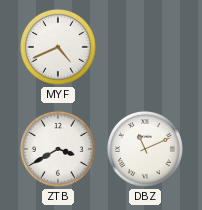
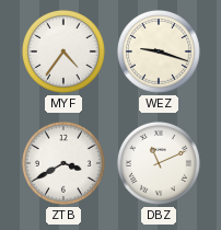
MYF: 4:41 -> 4:36
WEZ: none -> 9:18
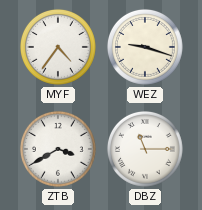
DBZ: 11:11 -> 11:15
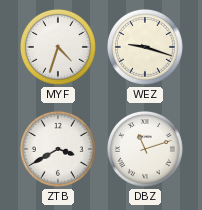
MYF: 4:36 -> 4:33
DBZ: 11:15 -> 11:12
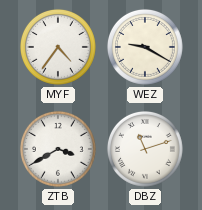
MYF: 4:33 -> 4:36
WEZ: 9:18 -> 9:20
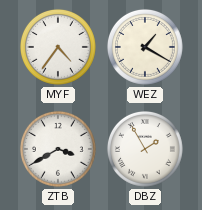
WEZ: 9:20 -> 1:20
DBZ: 11:12 -> 1:55
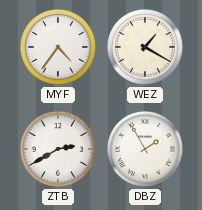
ZTB: 3:40 -> 2:40
